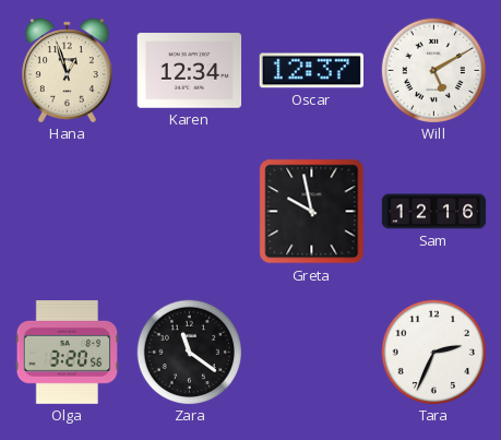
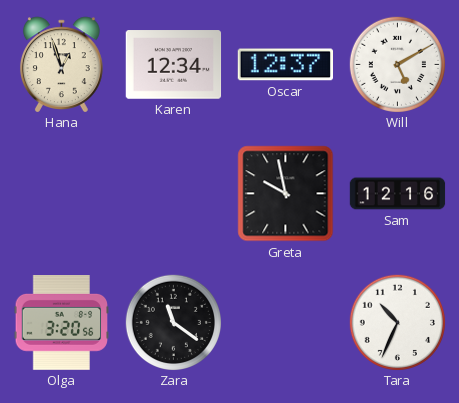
Tara: 2:34 -> 10:34
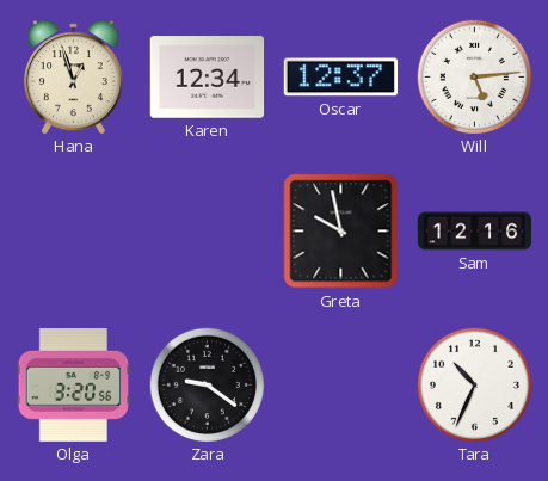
Will: 5:10 -> 5:14
Zara: 11:21 -> 9:21
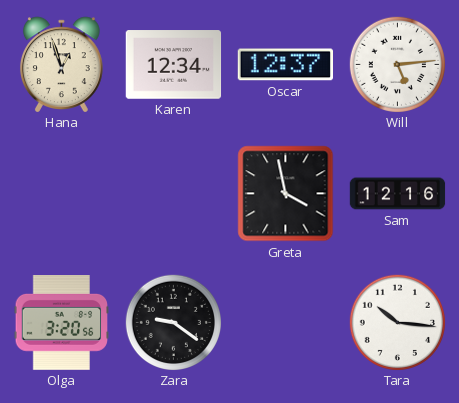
Greta: 9:58 -> 3:58
Tara: 10:34 -> 10:16
